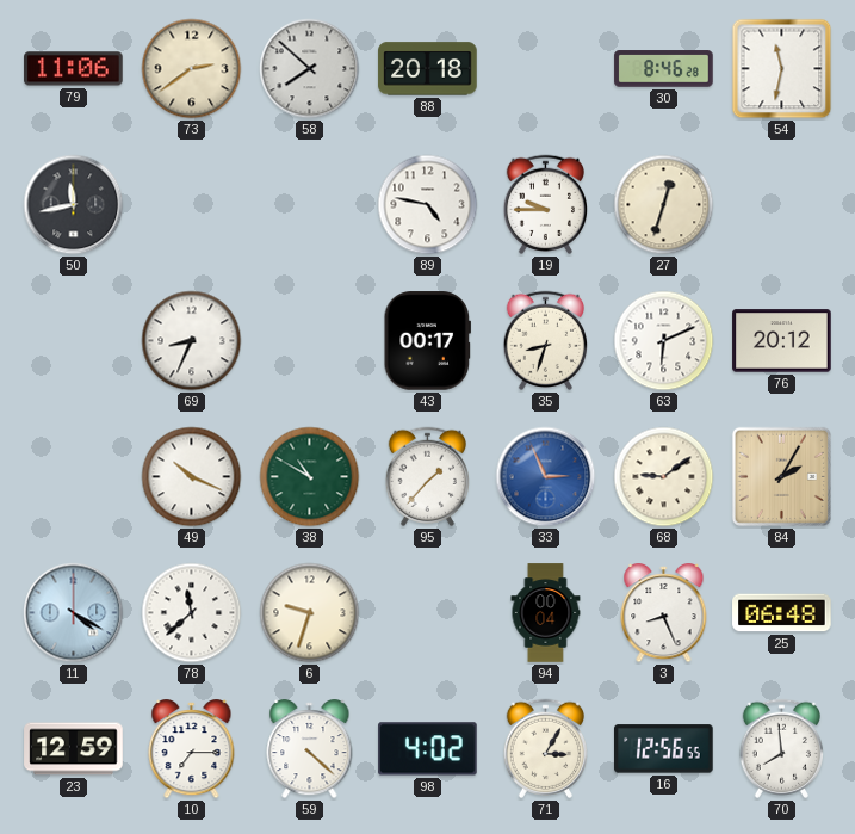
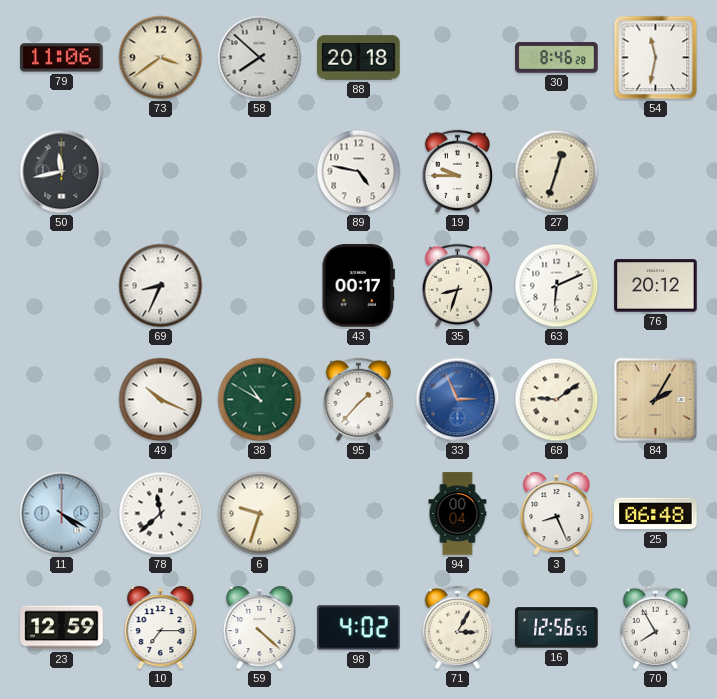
73: 2:39 -> 3:39
70: 7:59 -> 7:55
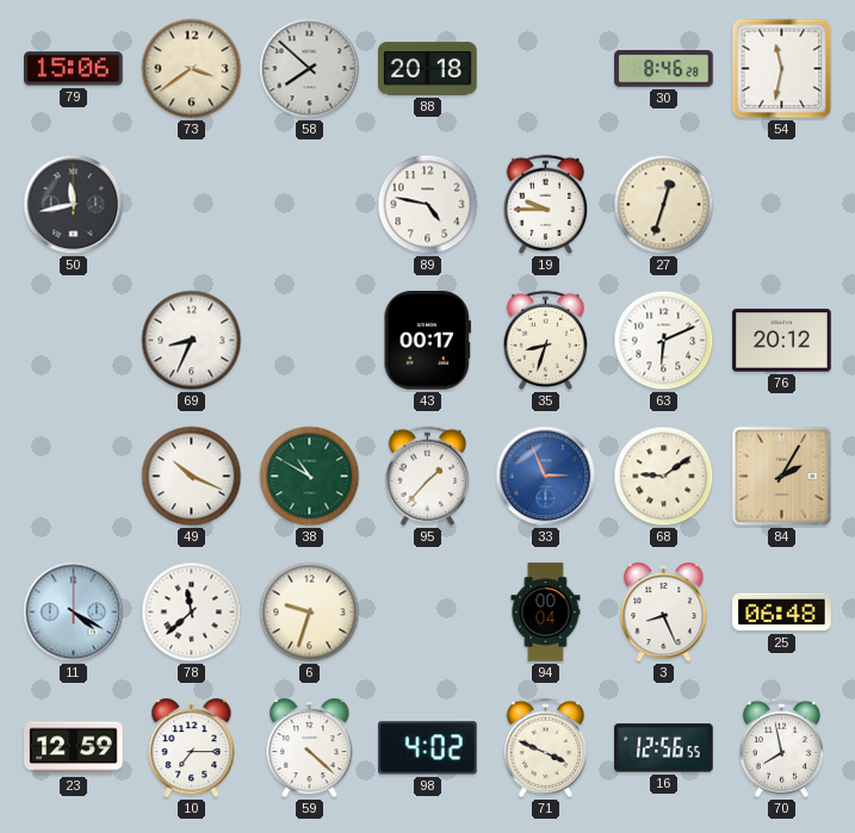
79: 11:06 -> 15:06
71: 3:05 -> 3:49
70: 7:55 -> 7:58
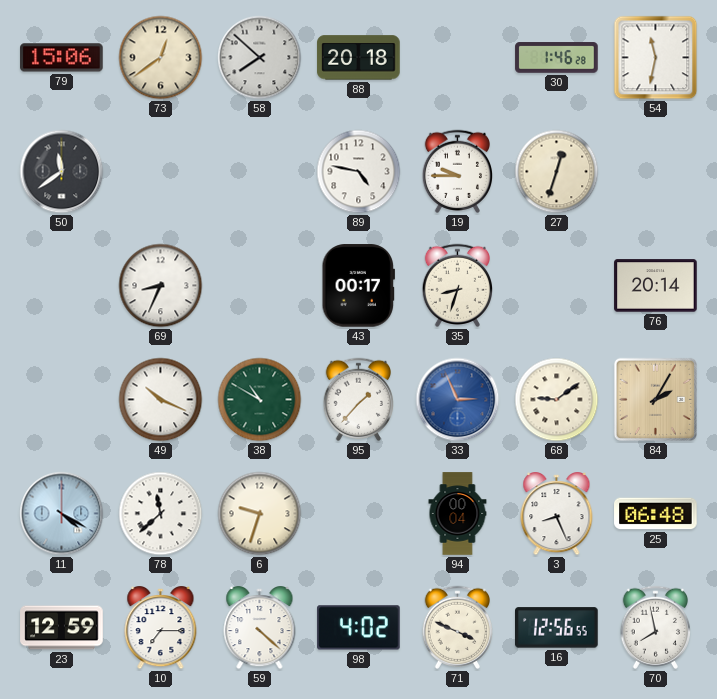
73: 3:39 -> 12:39
30: 8:46 -> 1:46
50: 11:43 -> 11:39
63: 6:11 -> none
76: 20:12 -> 20:14
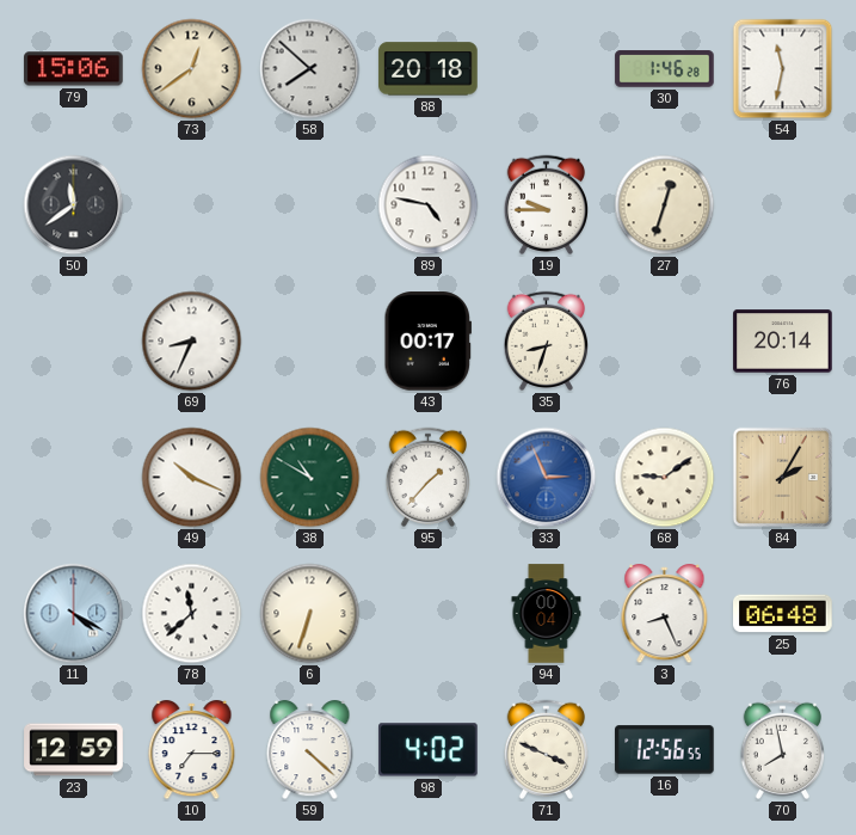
6: 9:33 -> 6:33
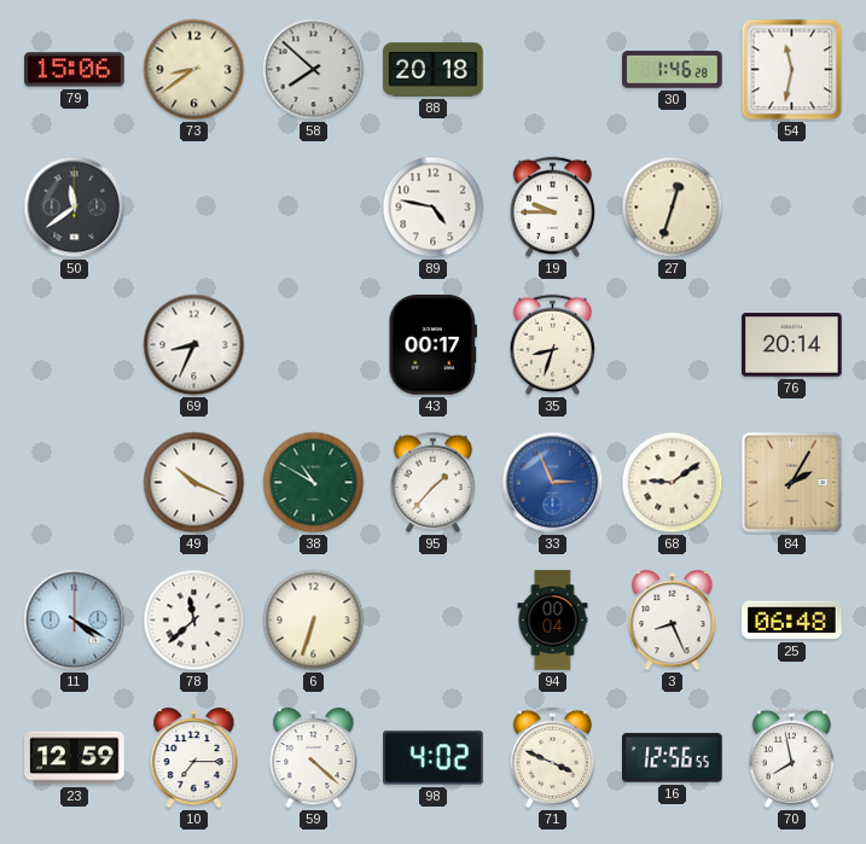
73: 12:39 -> 8:39
